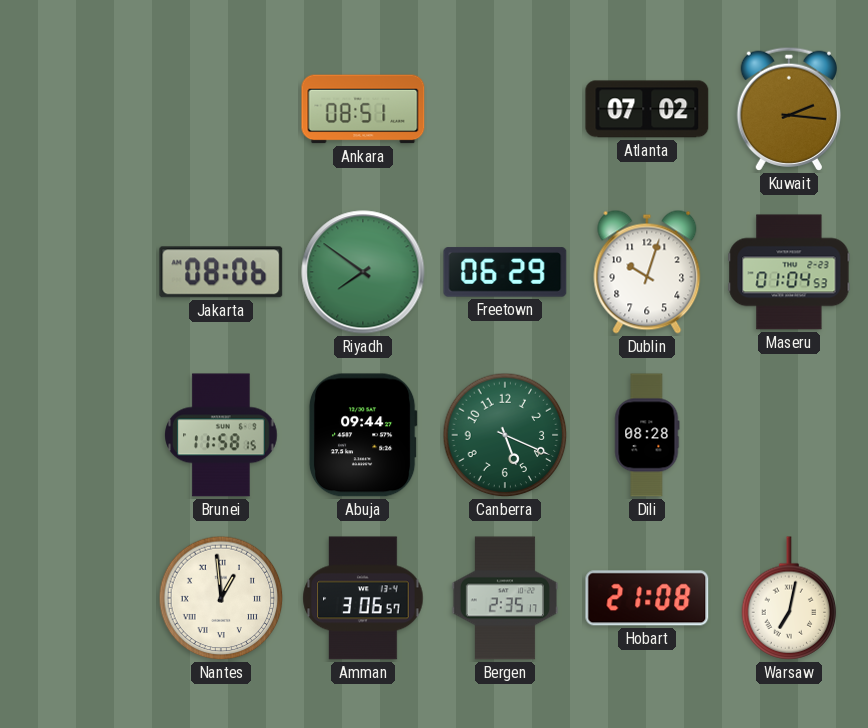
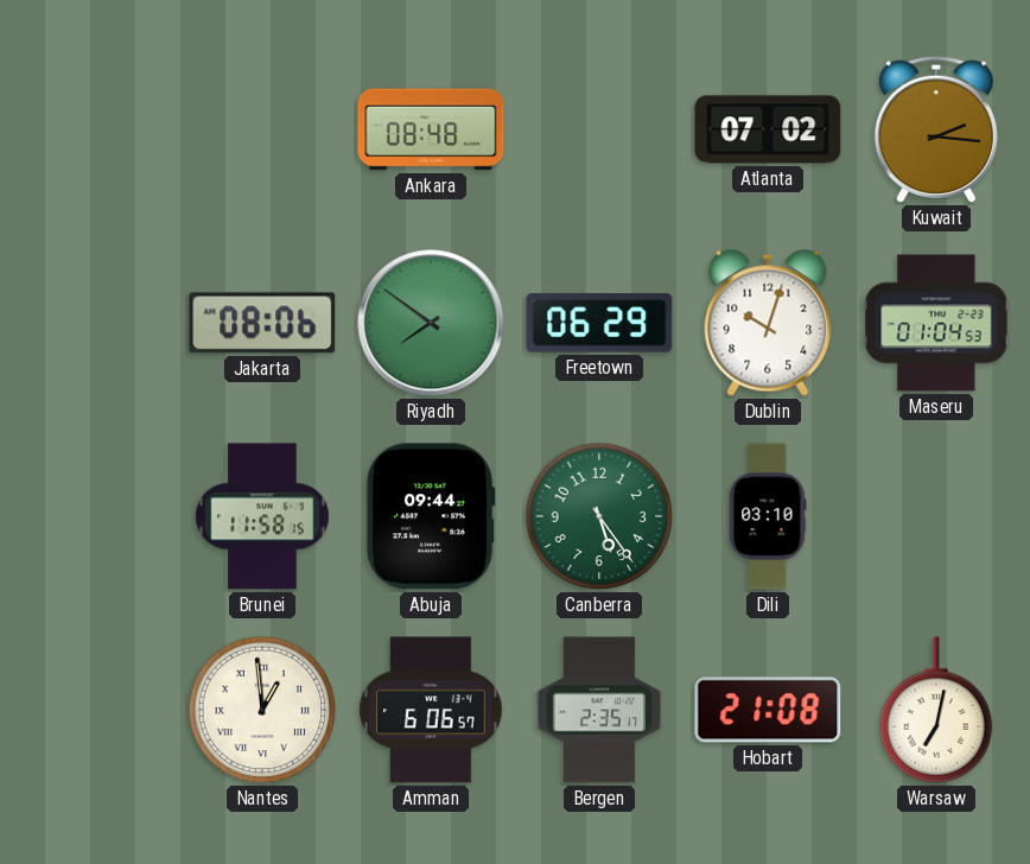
Ankara: 08:51 -> 08:48
Canberra: 5:19 -> 5:24
Dili: 08:28 -> 03:10
Amman: 3:06 -> 6:06
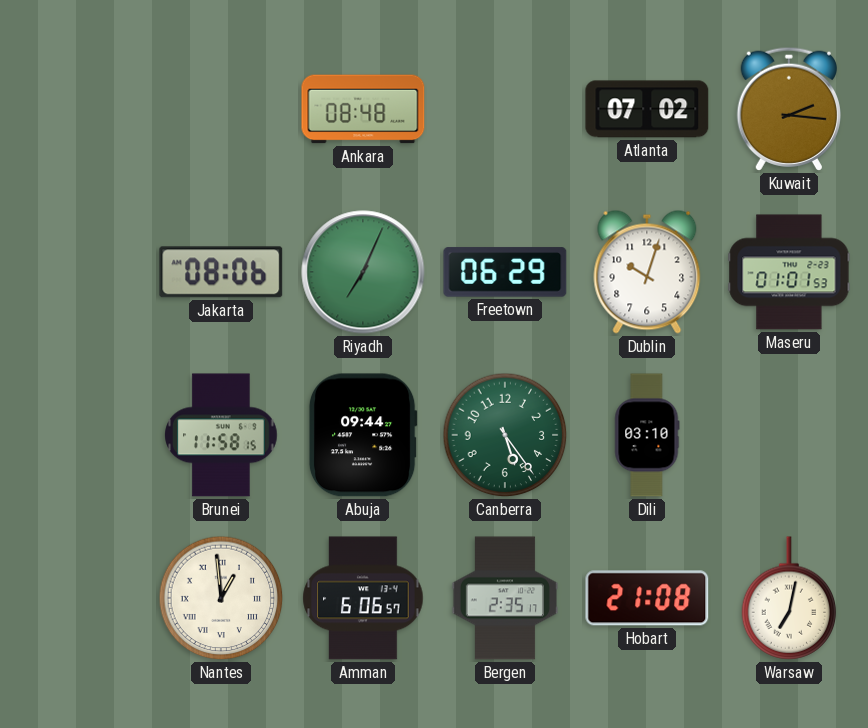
Riyadh: 7:51 -> 7:04
Maseru: 01:04 -> 01:01
